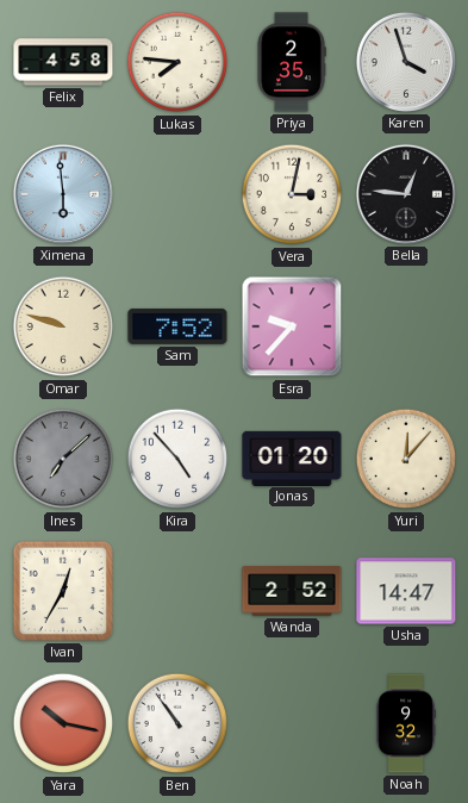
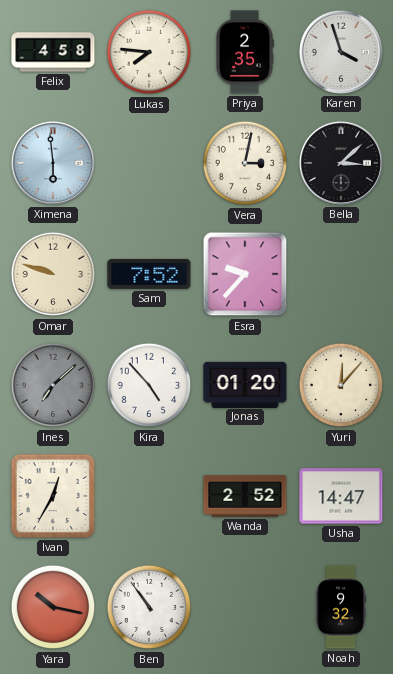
Bella: 12:46 -> 3:08
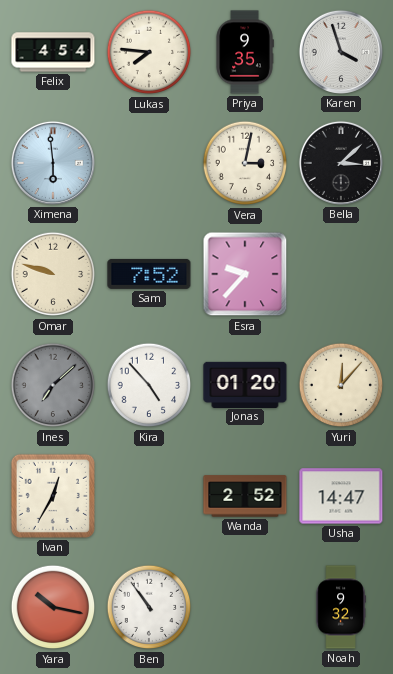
Felix: 4:58 -> 4:54
Priya: 2:35 -> 9:35
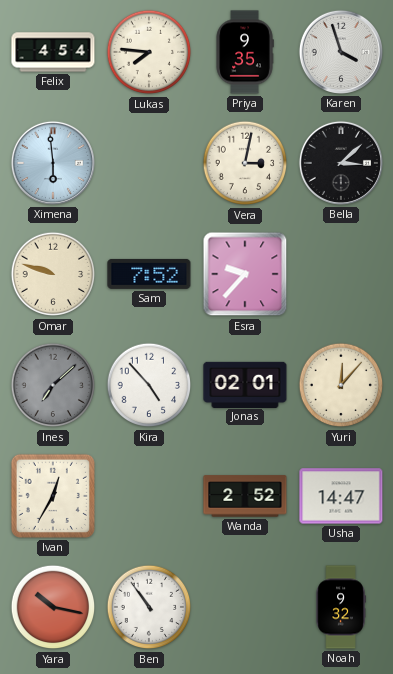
Jonas: 01:20 -> 02:01
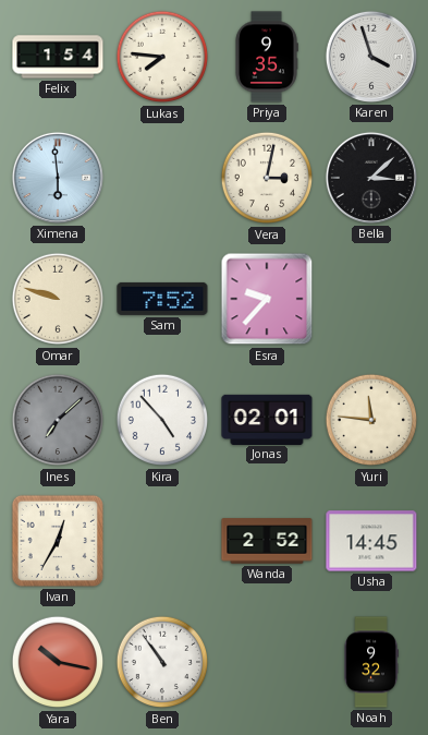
Felix: 4:54 -> 1:54
Yuri: 12:07 -> 11:46
Usha: 14:47 -> 14:45
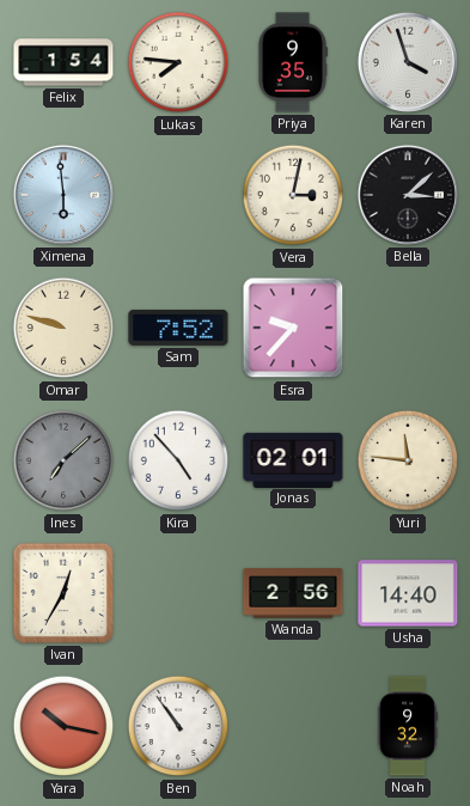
Wanda: 2:52 -> 2:56
Usha: 14:45 -> 14:40
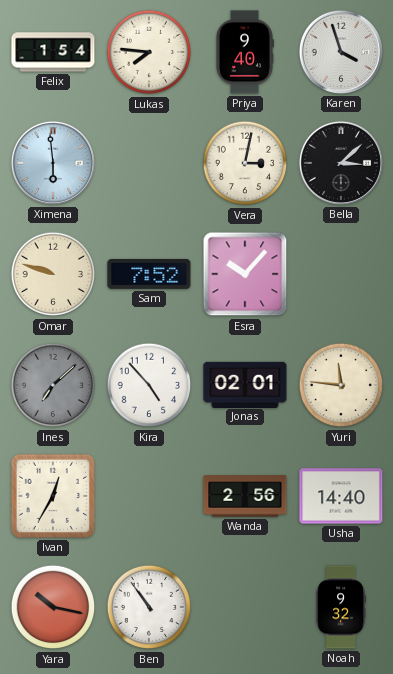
Priya: 9:35 -> 9:40
Esra: 9:37 -> 10:07
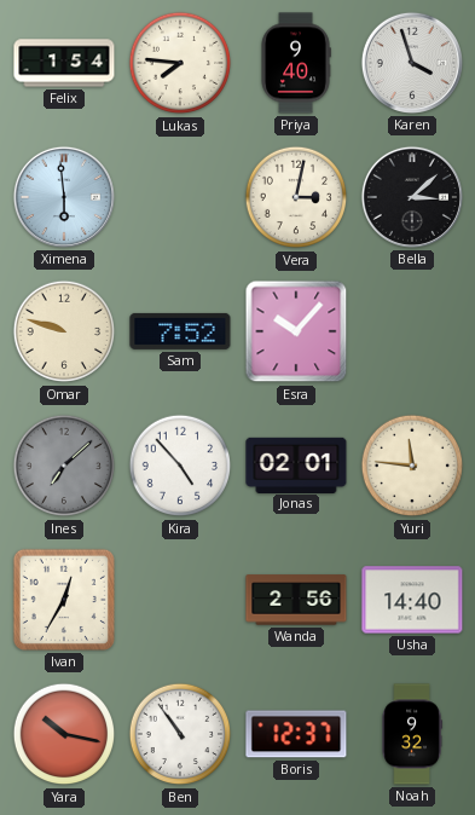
Boris: none -> 12:37
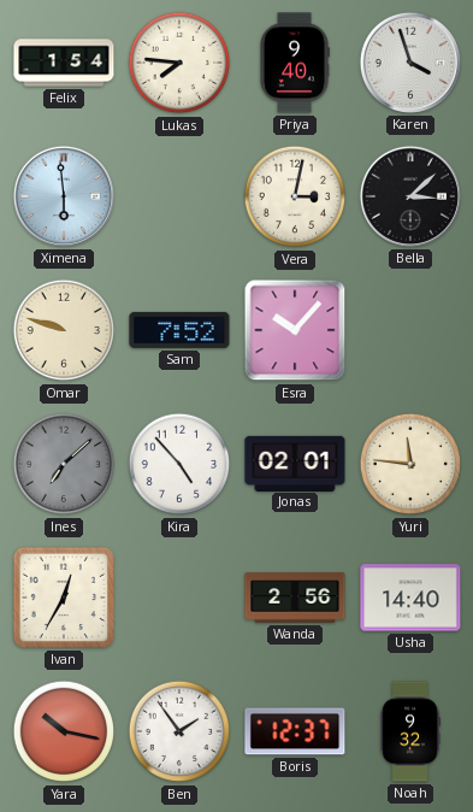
Ben: 10:54 -> 1:54
